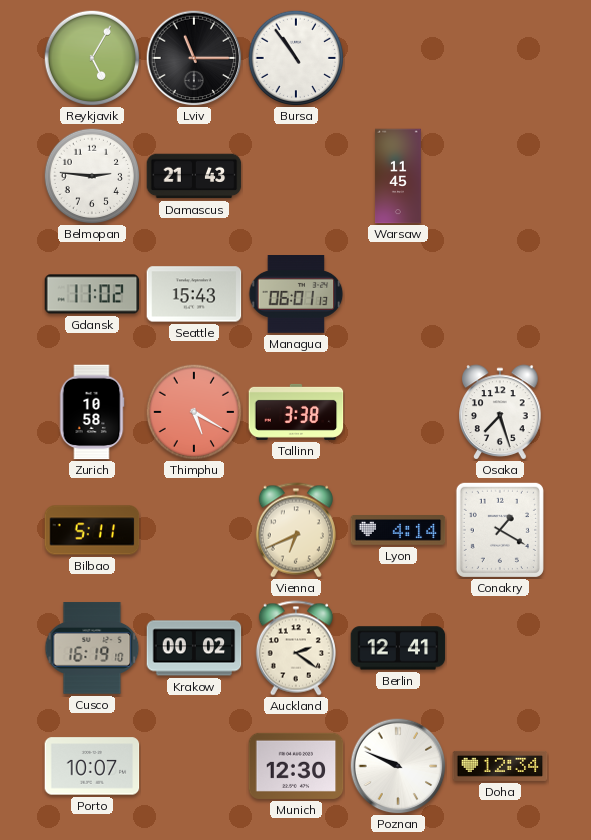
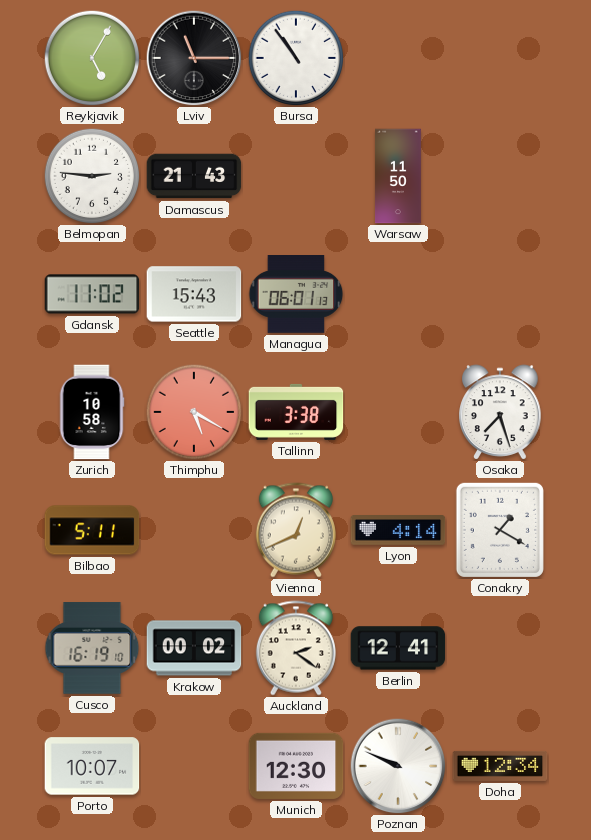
Warsaw: 11:45 -> 11:50
Vienna: 6:41 -> 12:41
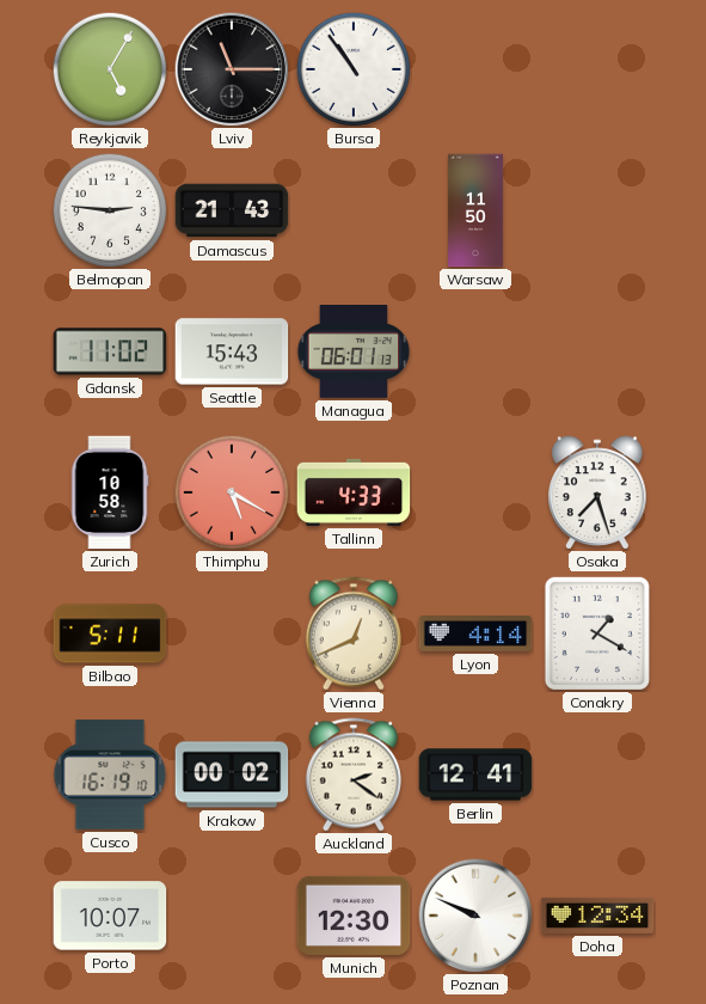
Tallinn: 3:38 -> 4:33
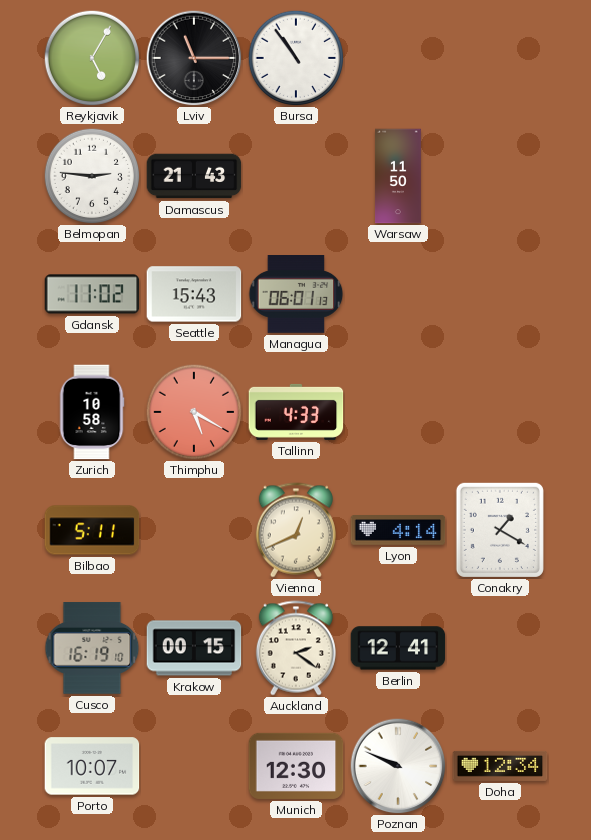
Osaka: 7:27 -> none
Krakow: 00:02 -> 00:15
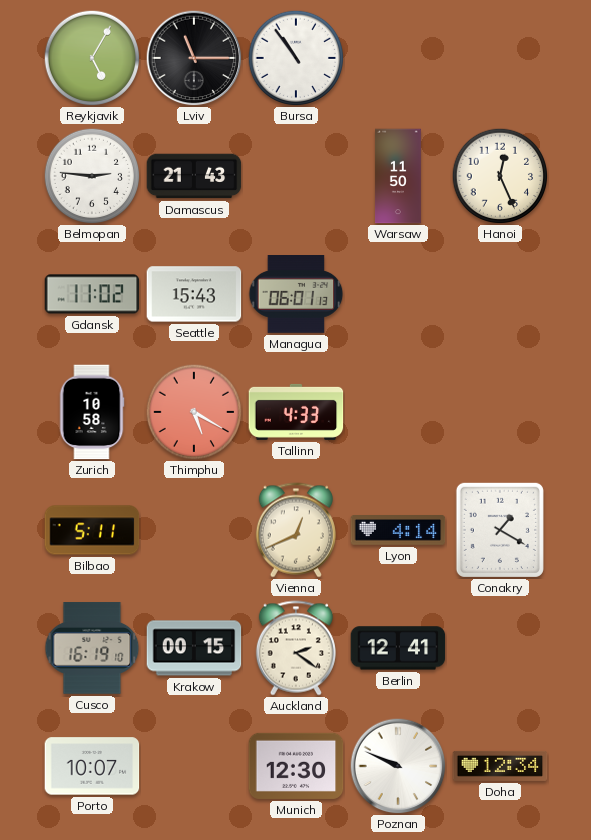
Hanoi: none -> 12:26
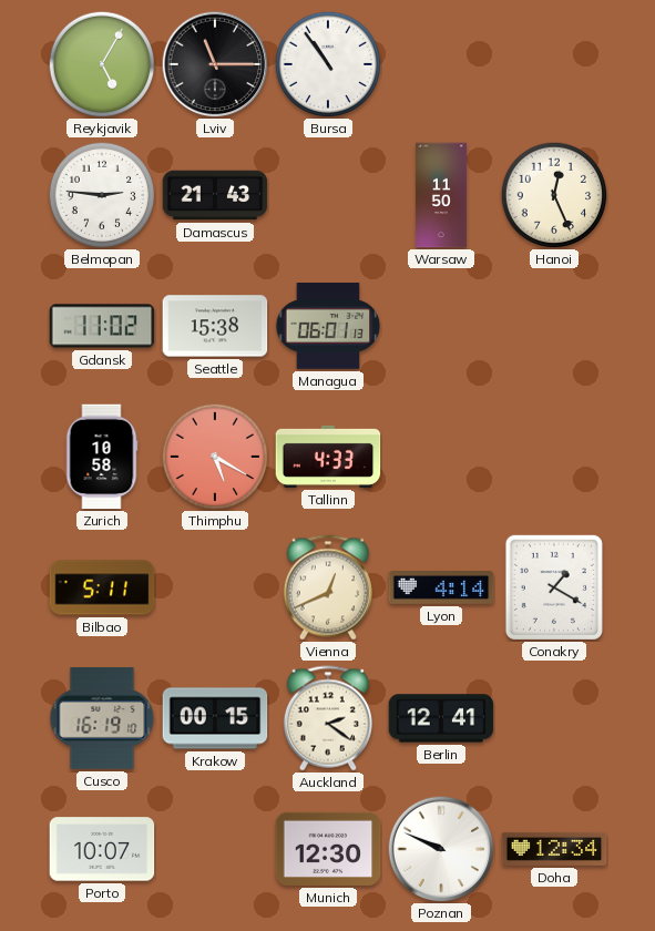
Seattle: 15:43 -> 15:38
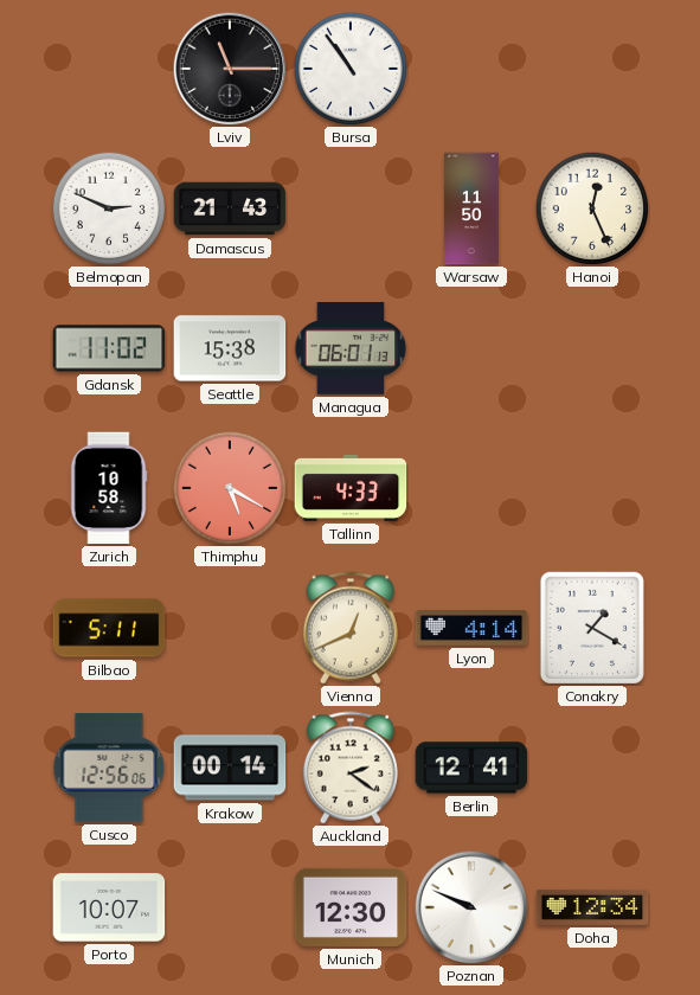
Reykjavik: 5:05 -> none
Belmopan: 2:46 -> 2:49
Cusco: 16:19 -> 12:56
Krakow: 00:15 -> 00:14
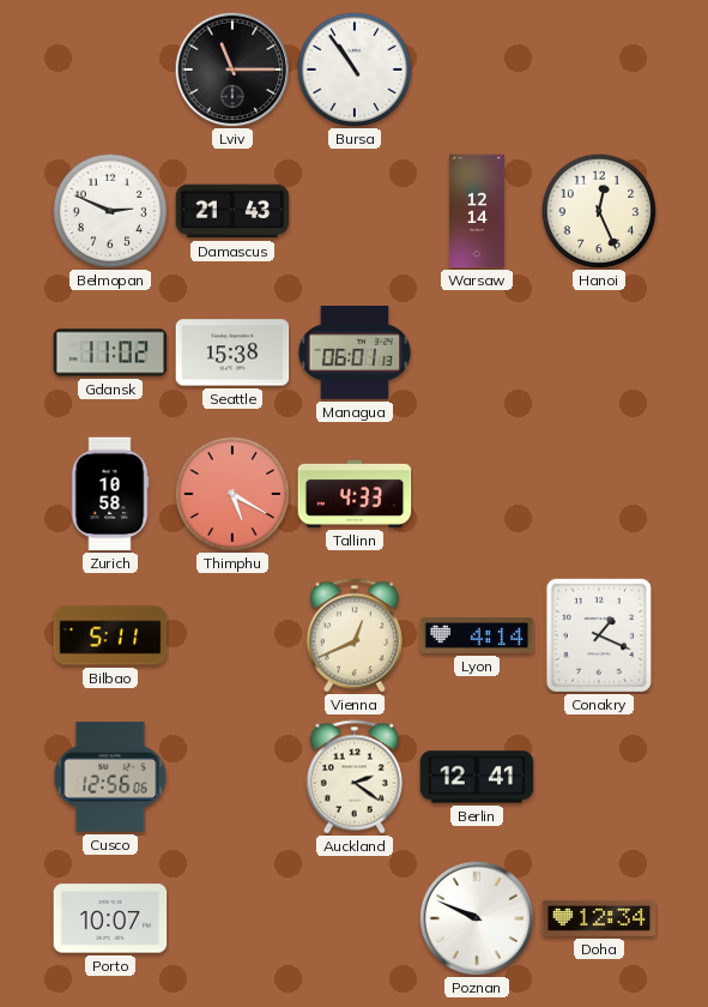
Warsaw: 11:50 -> 12:14
Conakry: 1:20 -> 1:19
Krakow: 00:14 -> none
Munich: 12:30 -> none
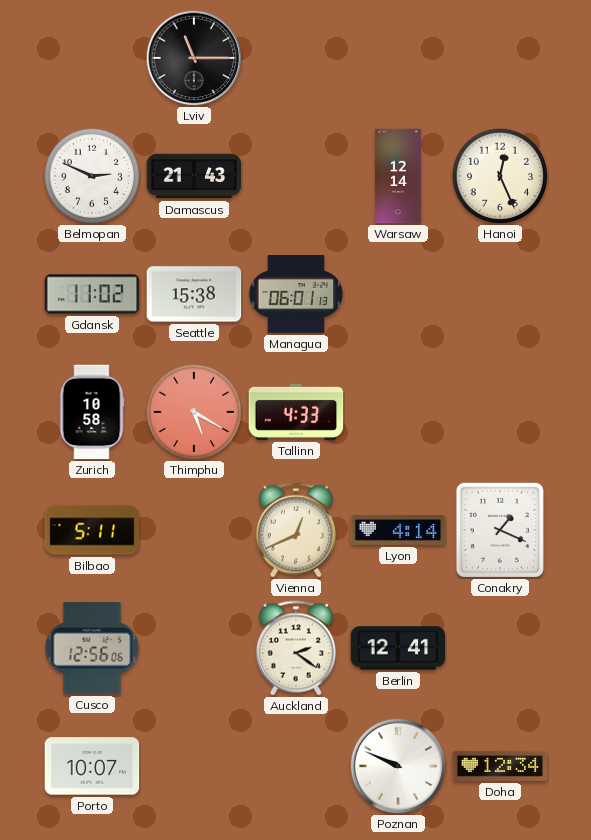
Bursa: 10:54 -> none
